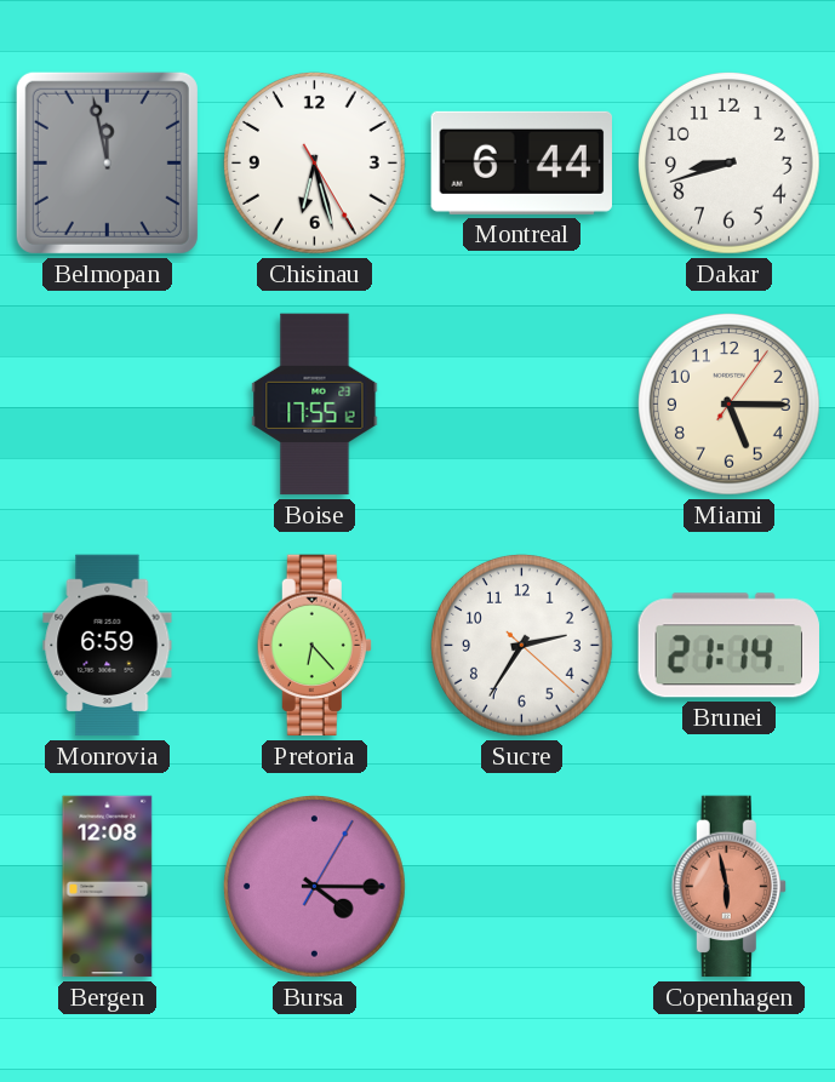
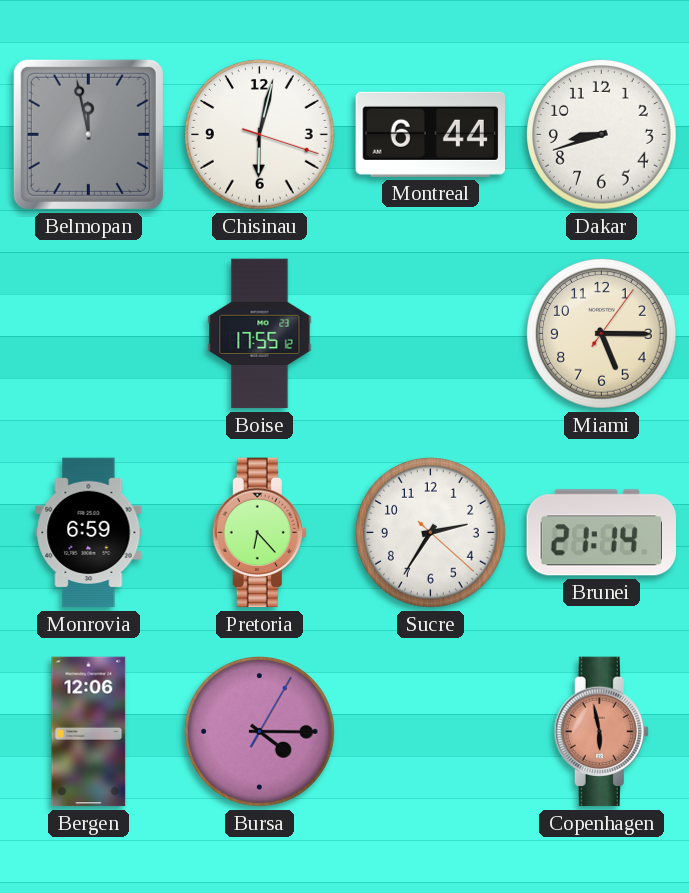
Chisinau: 6:27 -> 6:02
Bergen: 12:08 -> 12:06
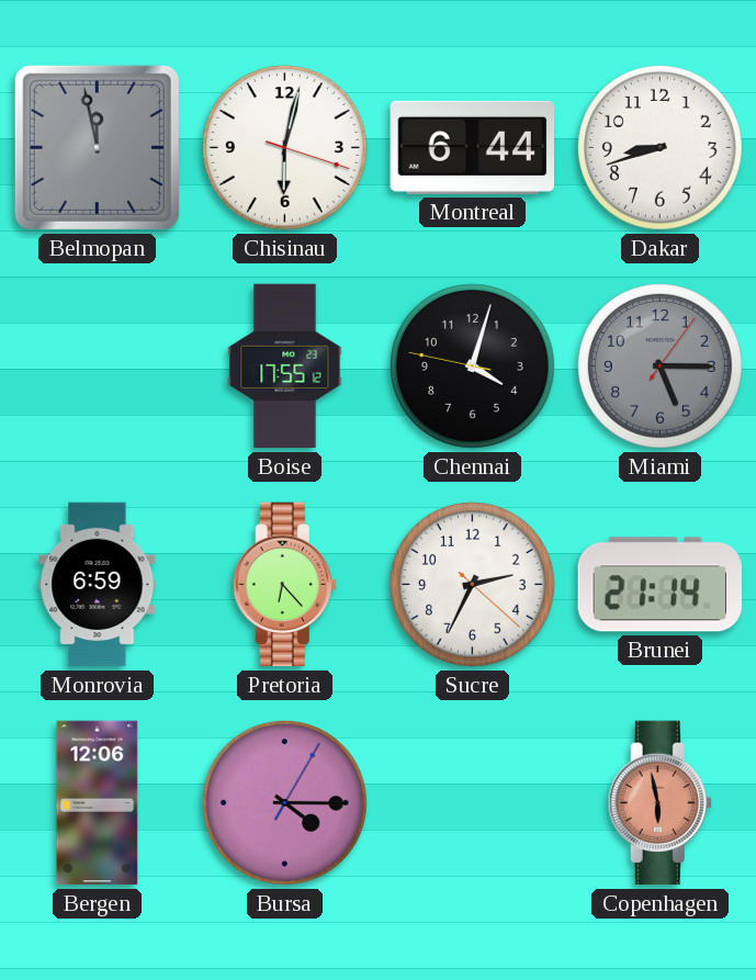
Chennai: none -> 4:02
Miami dial: cream -> grey
Sucre: 2:35 -> 2:34
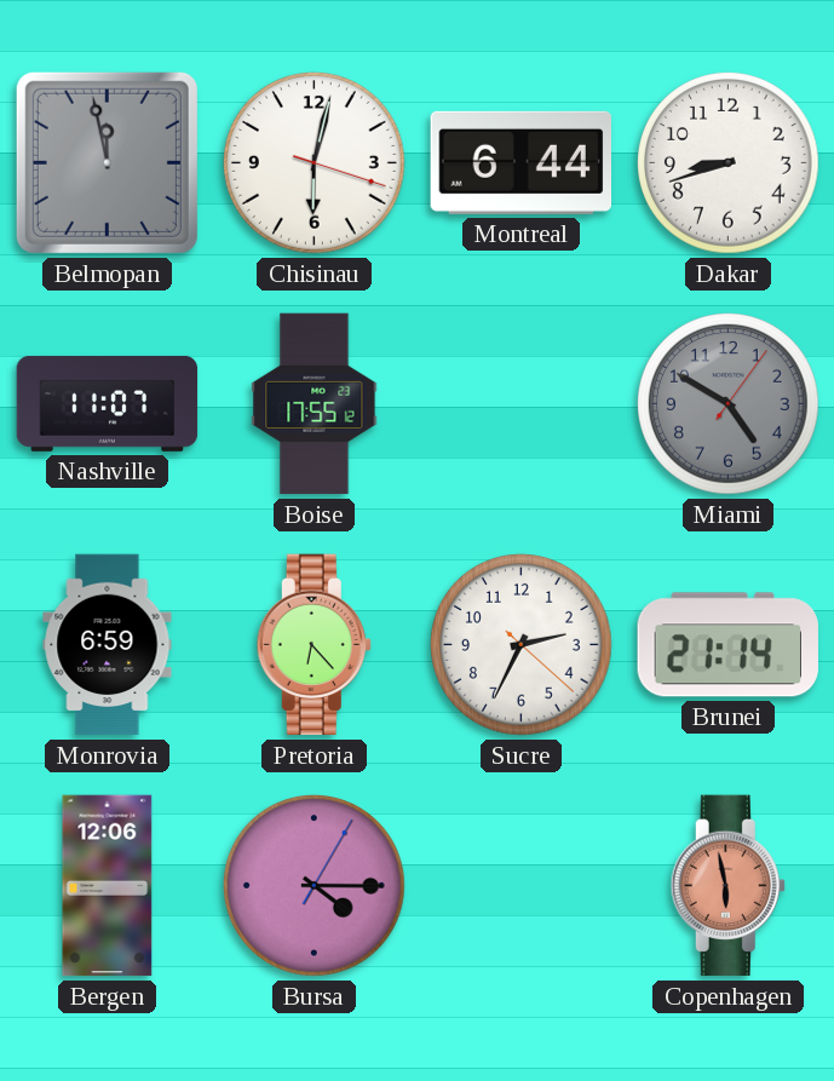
Nashville: none -> 11:07
Chennai: 4:02 -> none
Miami: 5:15 -> 4:50
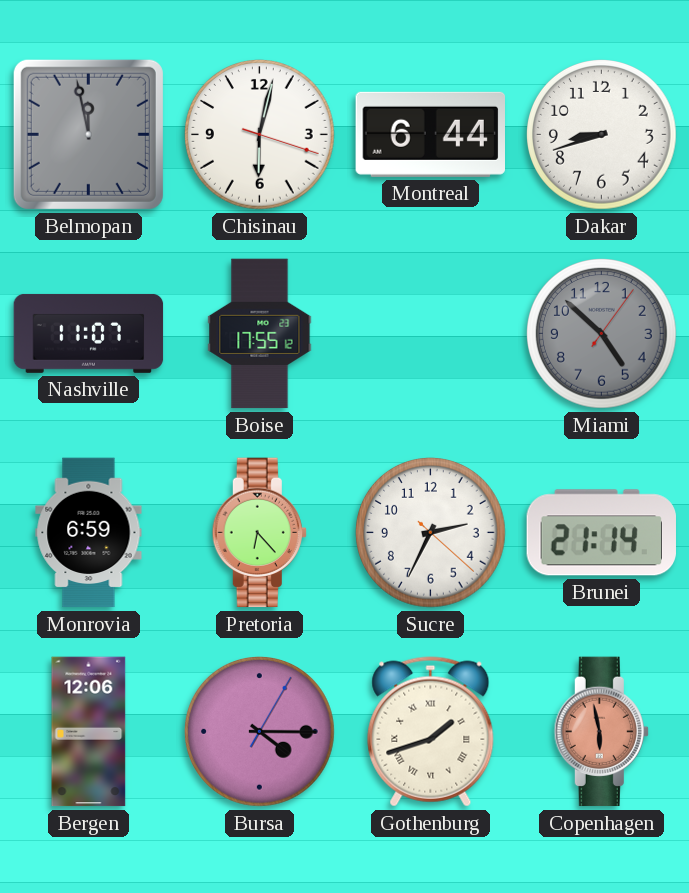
Miami: 4:50 -> 4:52
Gothenburg: none -> 1:42
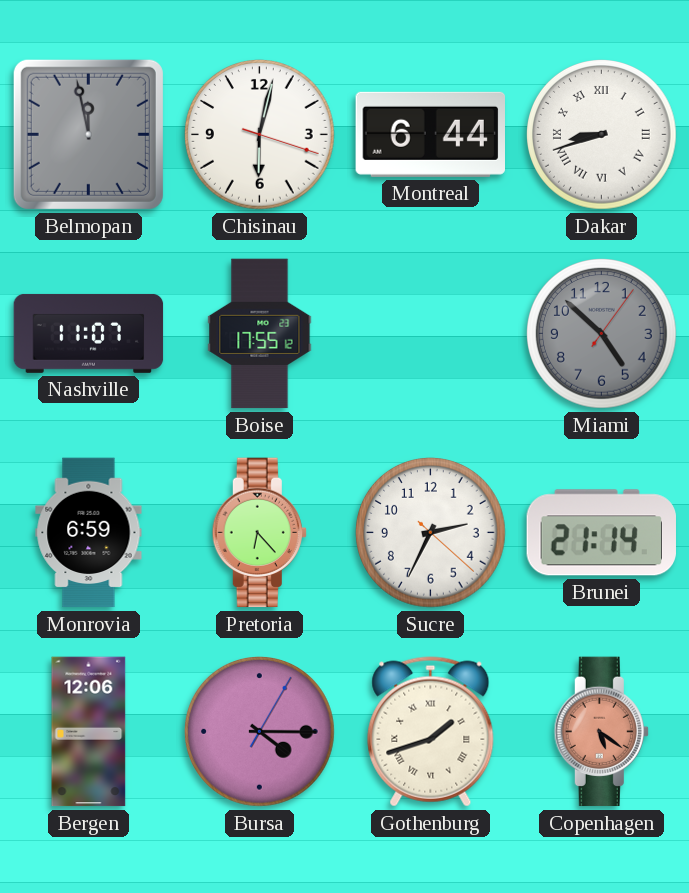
Dakar numerals: Arabic -> Roman
Copenhagen: 5:58 -> 5:21
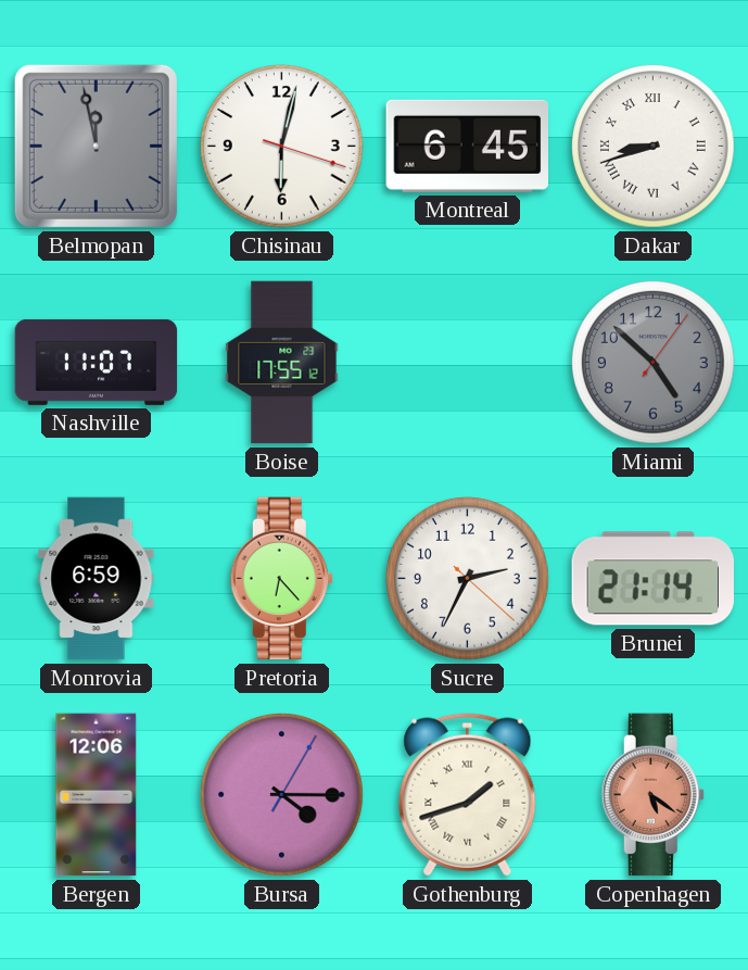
Montreal: 6:44 -> 6:45
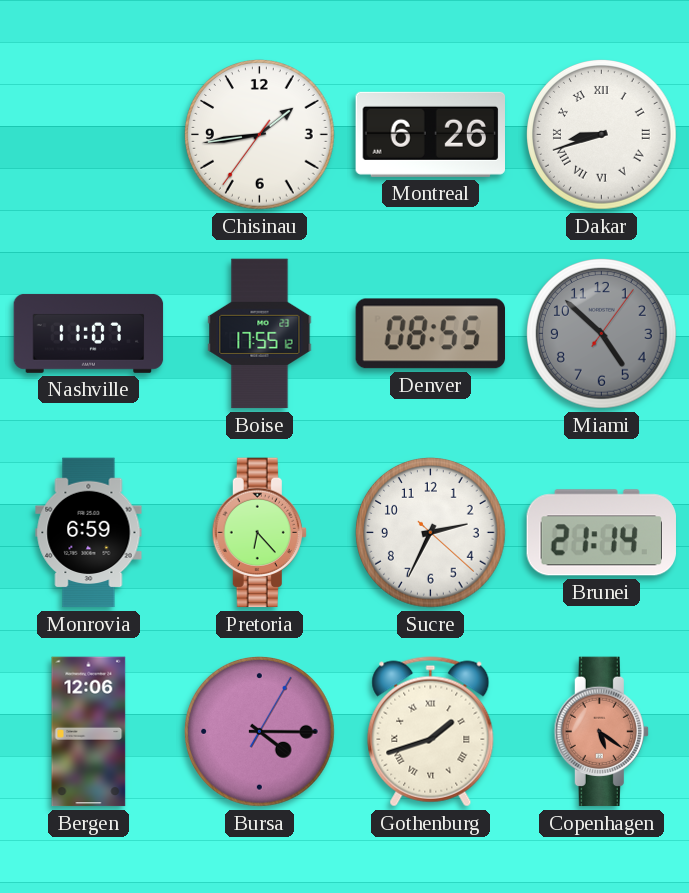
Belmopan: 11:58 -> none
Chisinau: 6:02 -> 1:43
Montreal: 6:45 -> 6:26
Denver: none -> 08:55
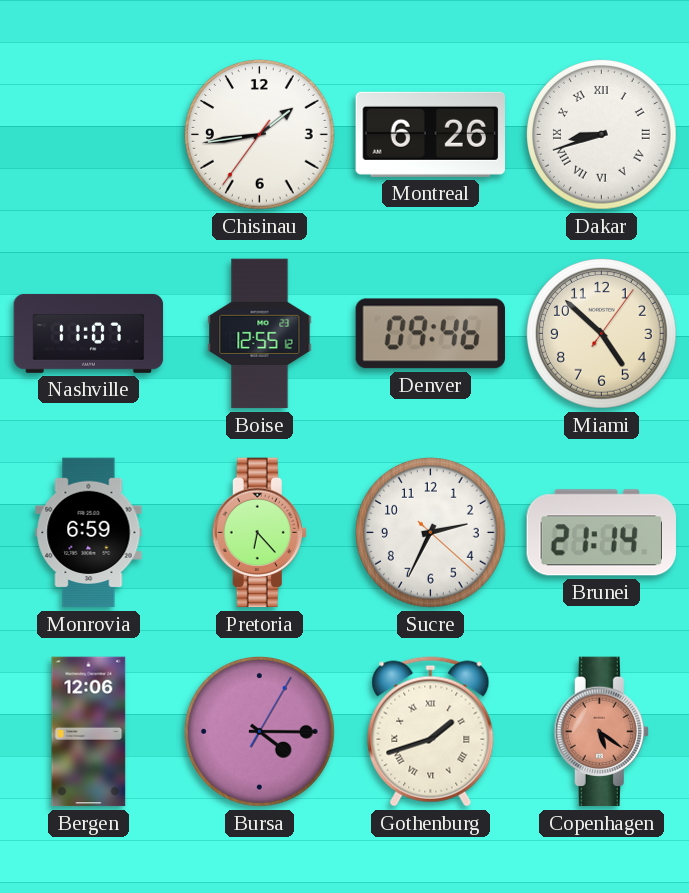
Boise: 17:55 -> 12:55
Denver: 08:55 -> 09:46
Miami dial: grey -> cream
